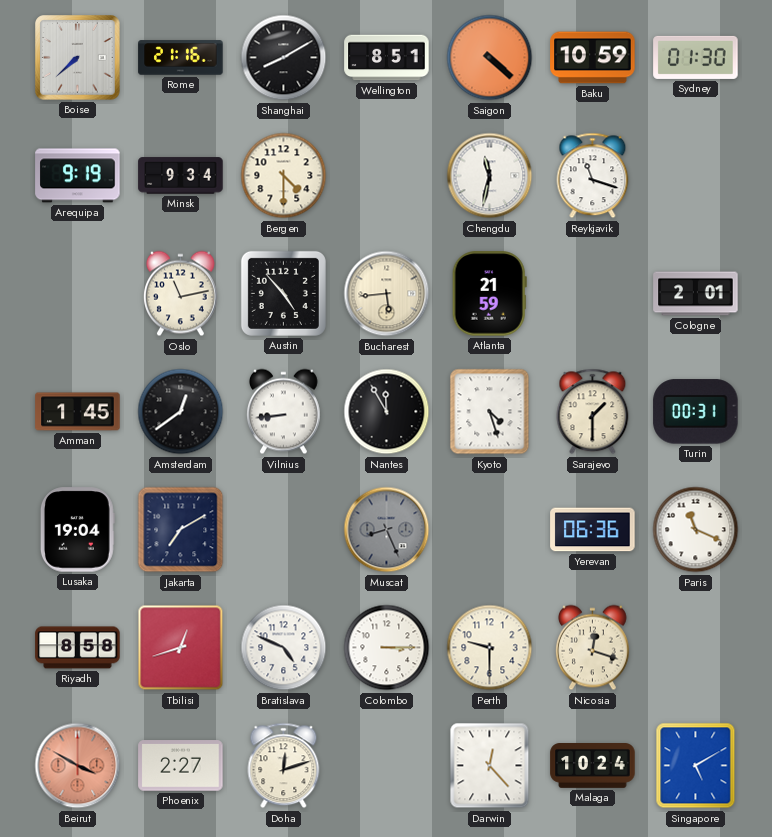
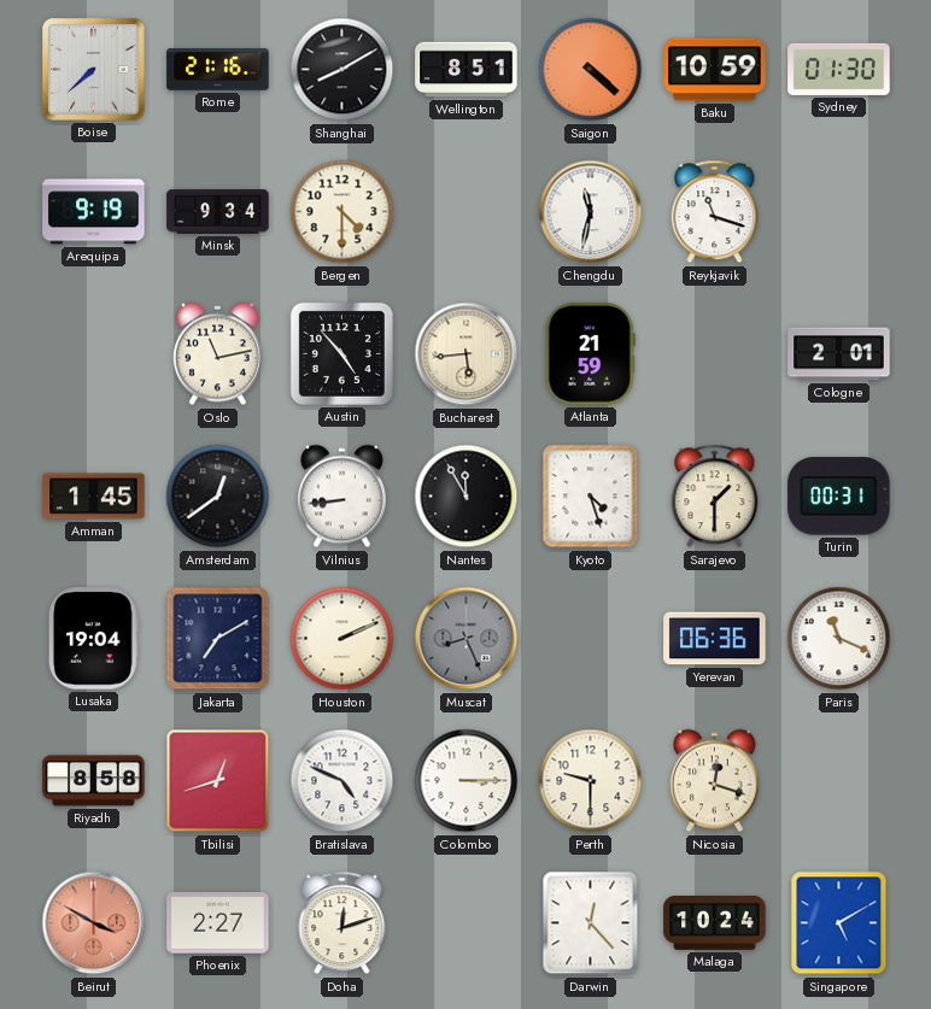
Houston: none -> 2:11
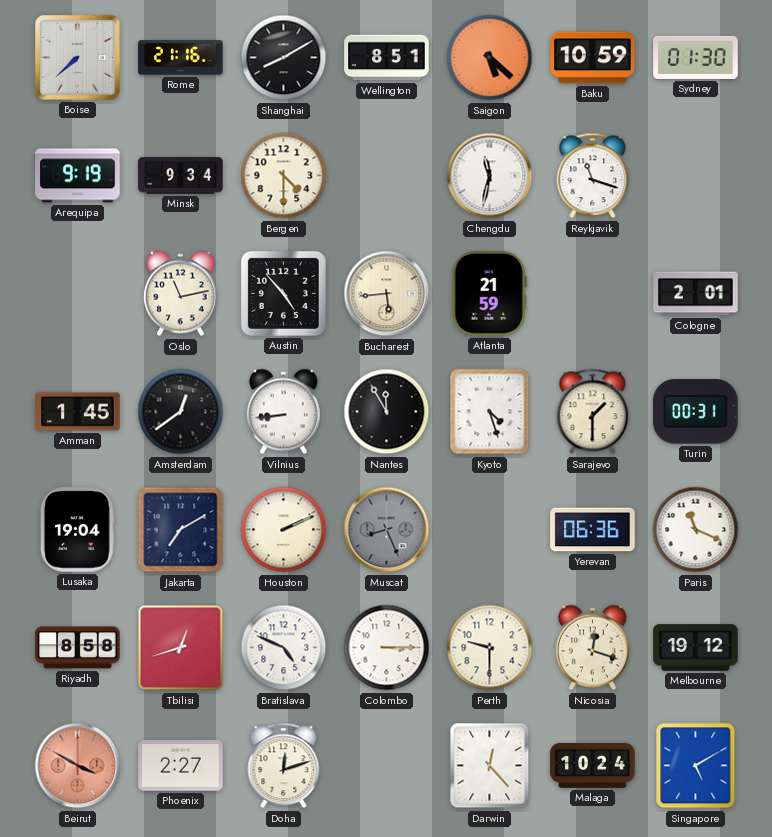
Saigon: 4:22 -> 5:22
Melbourne: none -> 19:12
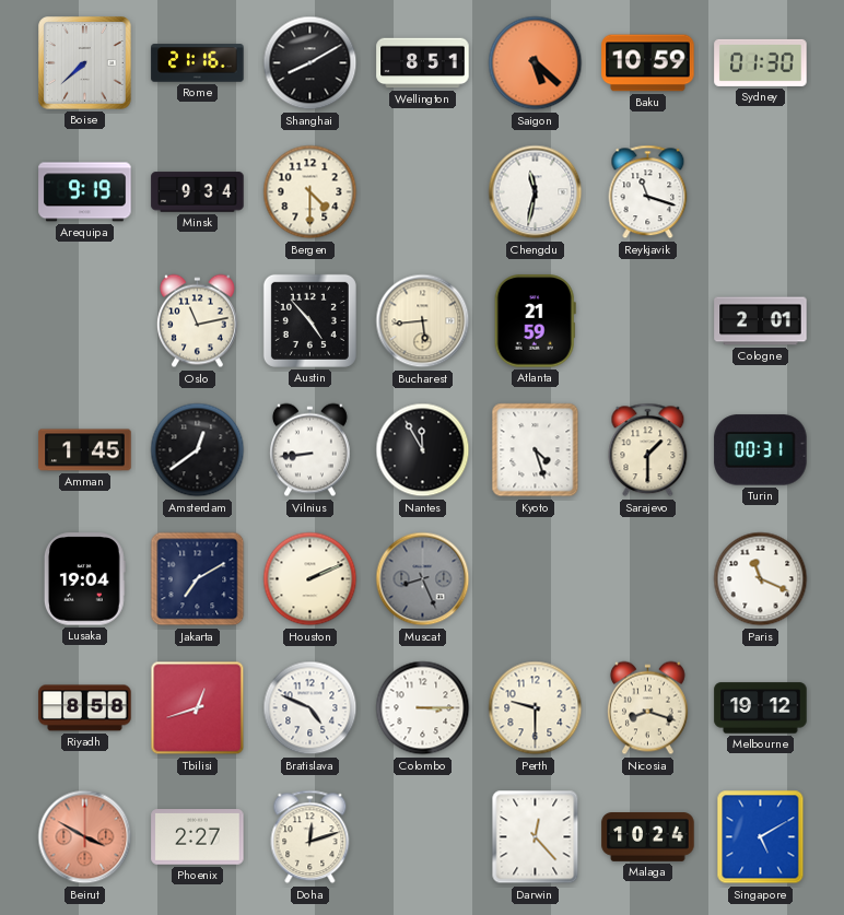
Yerevan: 06:36 -> none
Nicosia: 12:18 -> 8:18
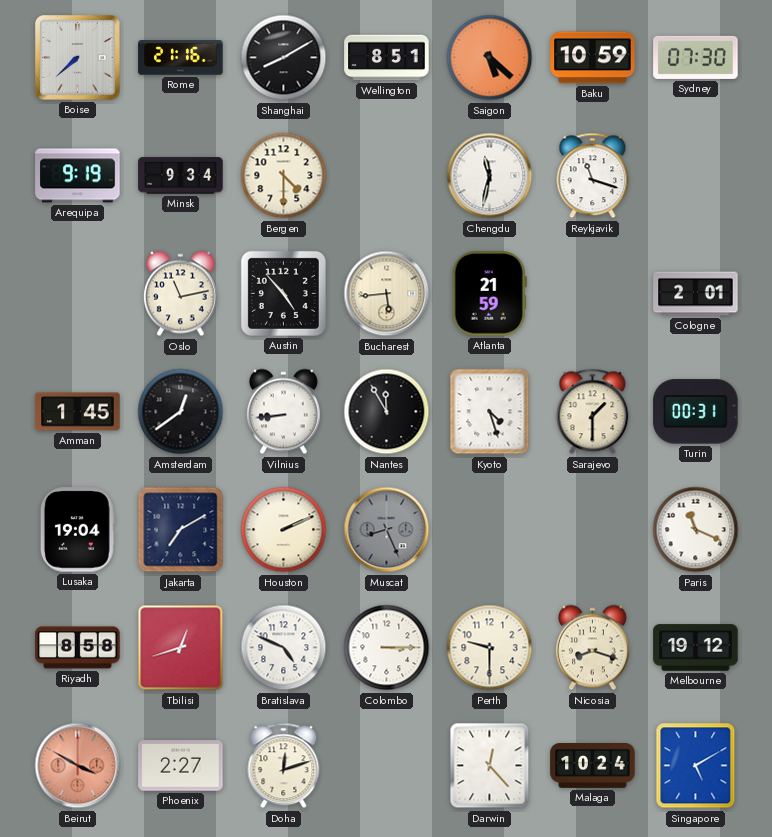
Sydney: 01:30 -> 07:30
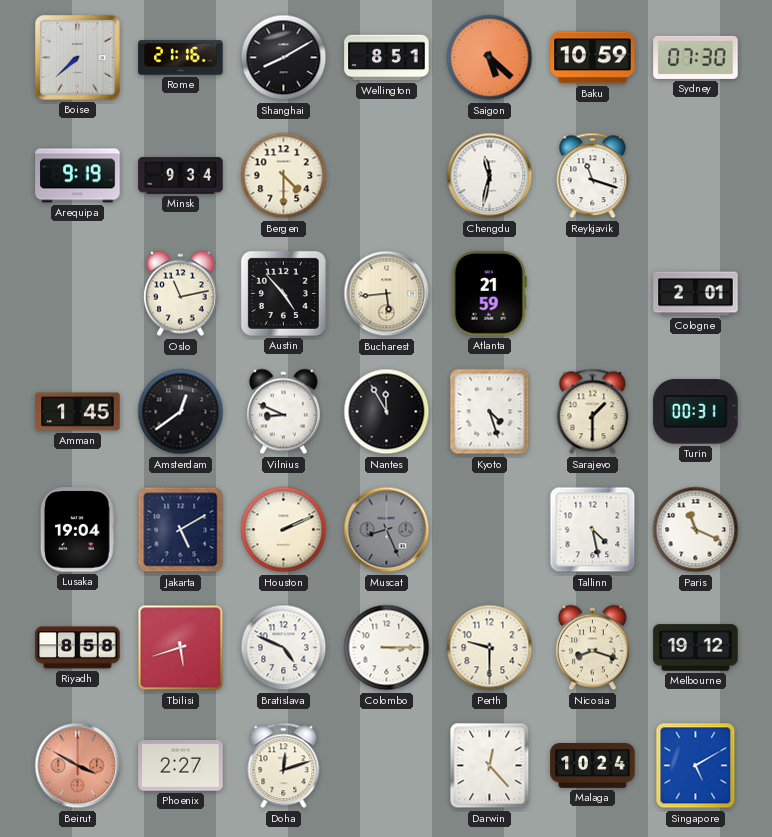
Vilnius: 8:44 -> 8:49
Jakarta: 7:10 -> 5:10
Tallinn: none -> 4:28
Tbilisi: 12:42 -> 5:42
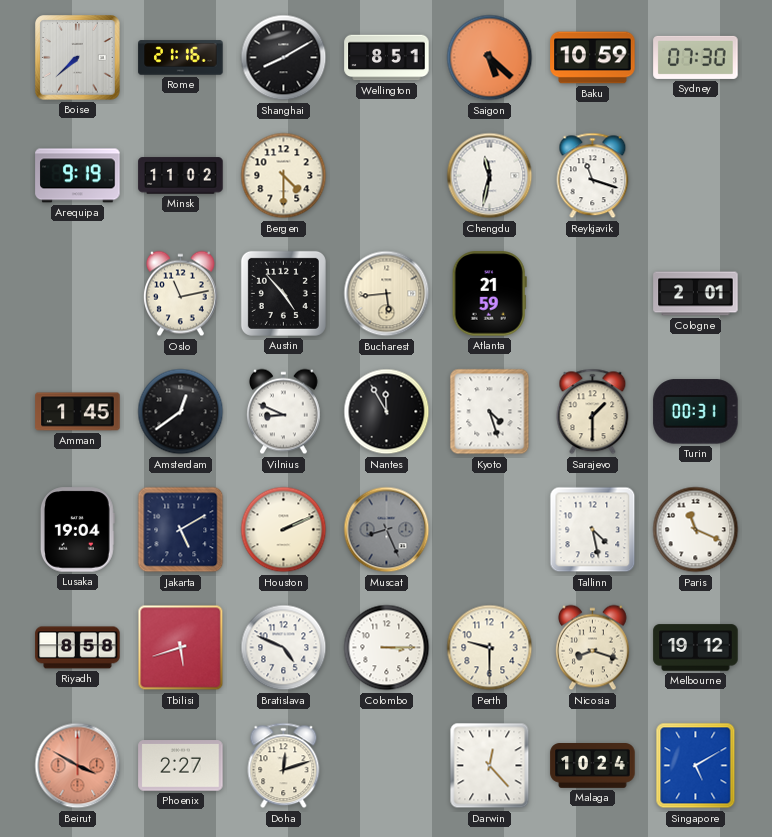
Minsk: 9:34 -> 11:02
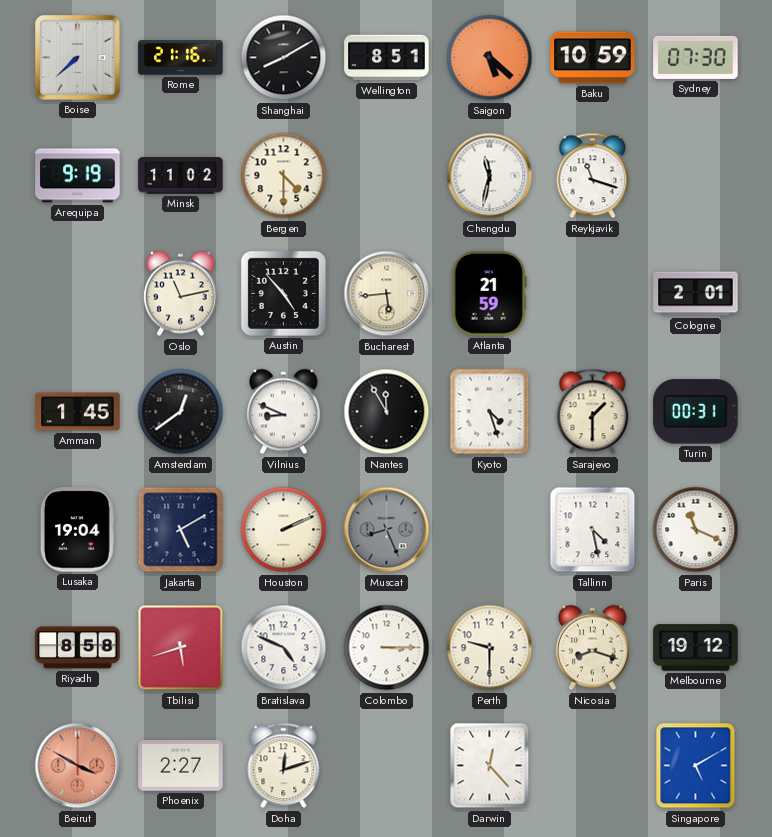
Malaga: 10:24 -> none
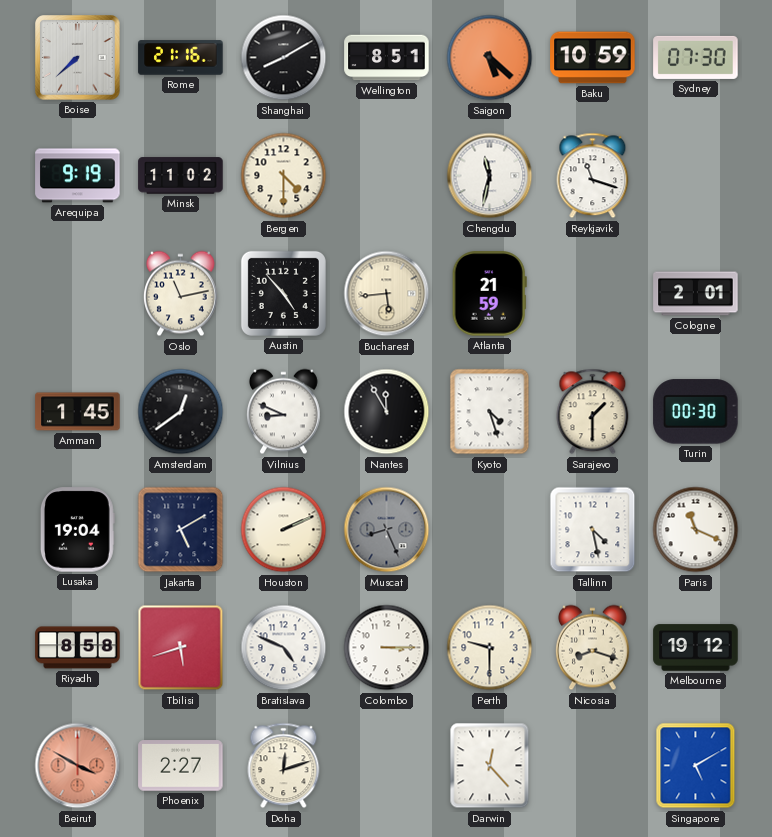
Turin: 00:31 -> 00:30
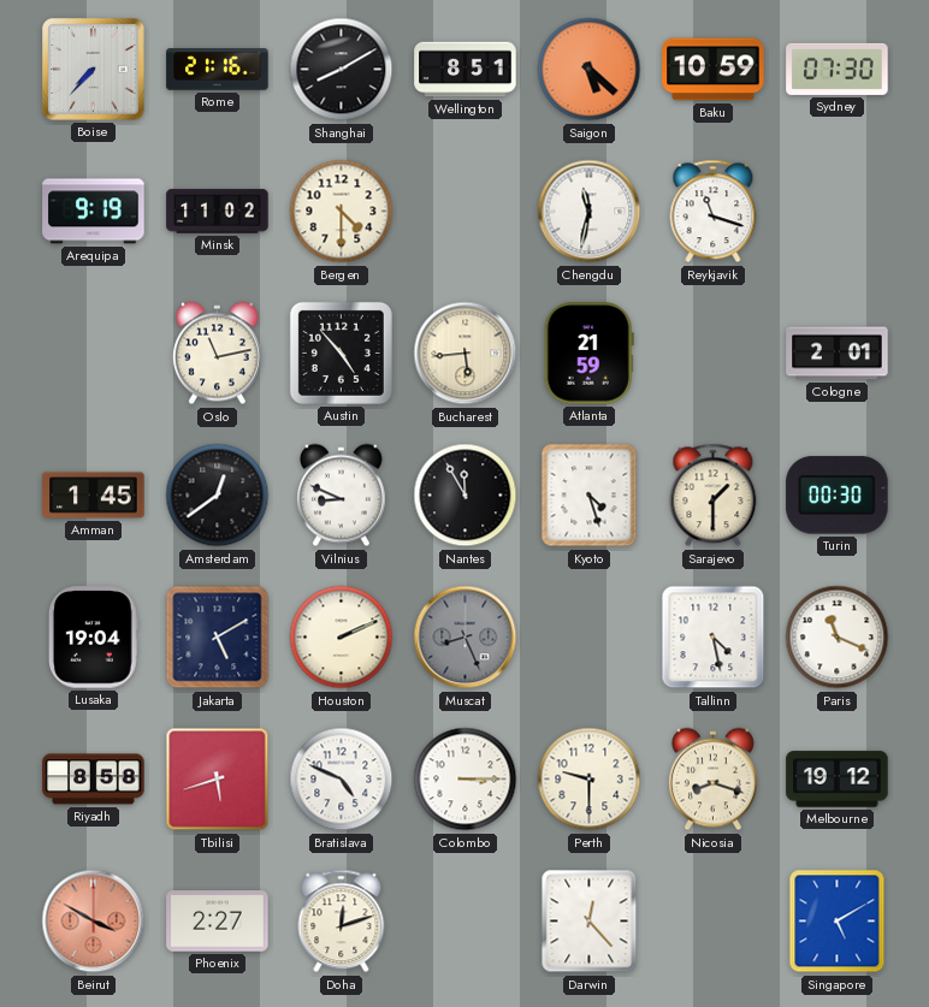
Boise: 7:38 -> 7:37
